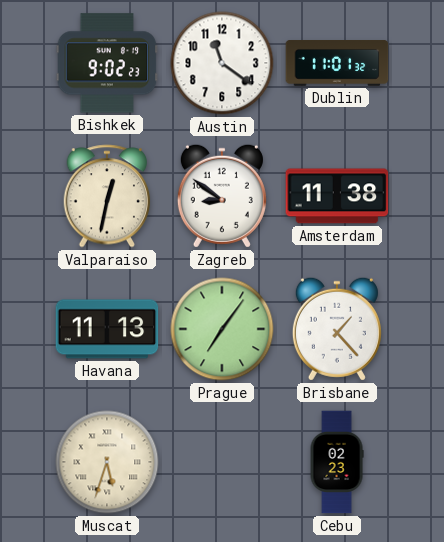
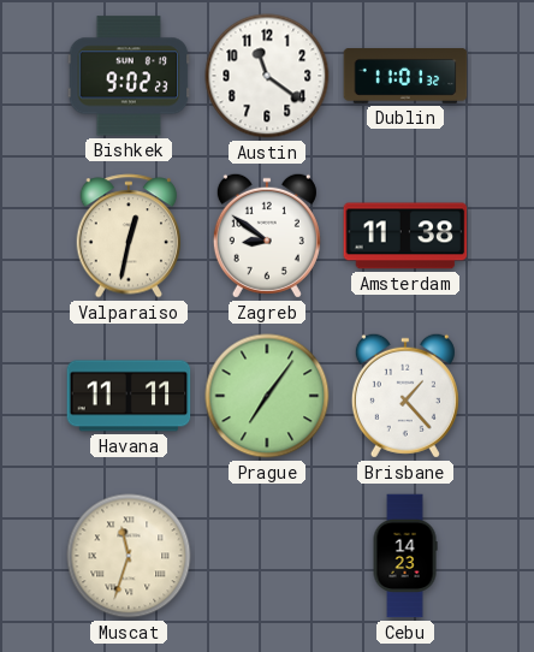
Havana: 11:13 -> 11:11
Muscat: 5:33 -> 11:33
Cebu: 02:23 -> 14:23
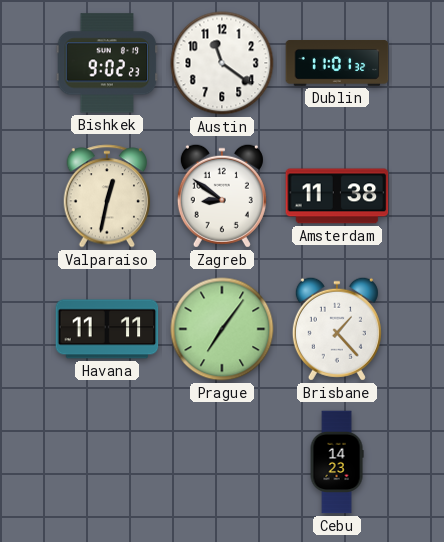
Muscat: 11:33 -> none
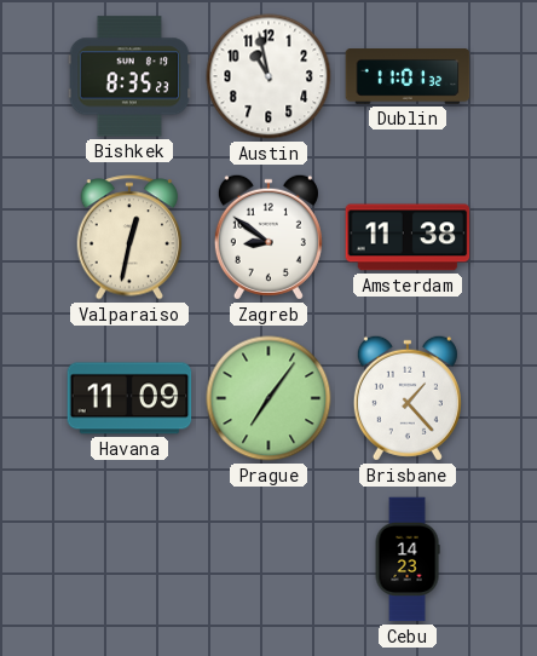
Bishkek: 9:02 -> 8:35
Austin: 11:21 -> 10:58
Havana: 11:11 -> 11:09
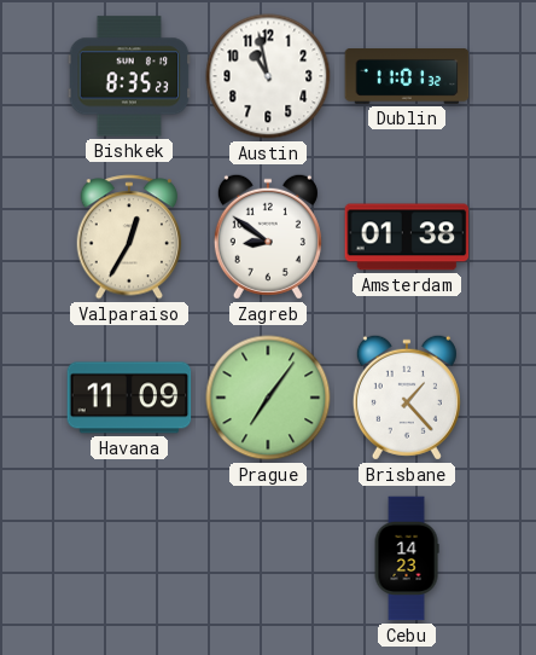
Valparaiso: 12:32 -> 12:35
Amsterdam: 11:38 -> 01:38
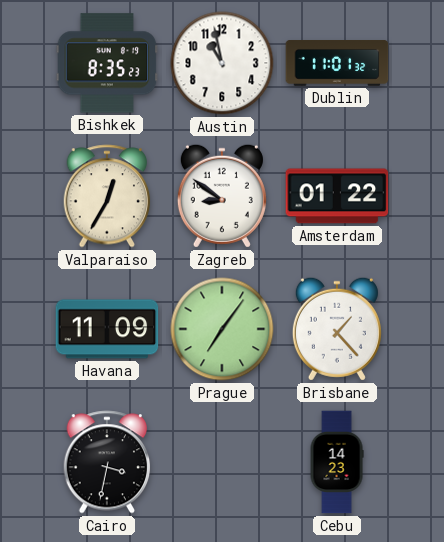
Amsterdam: 01:38 -> 01:22
Cairo: none -> 3:32
